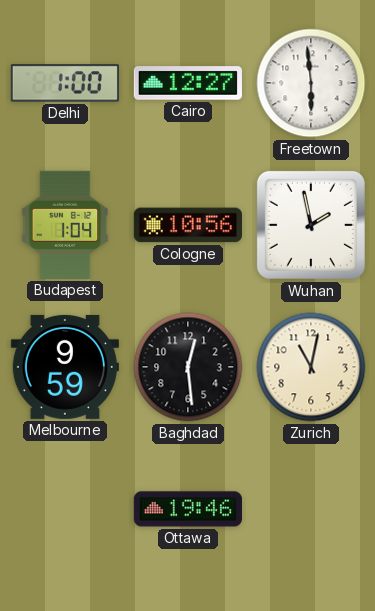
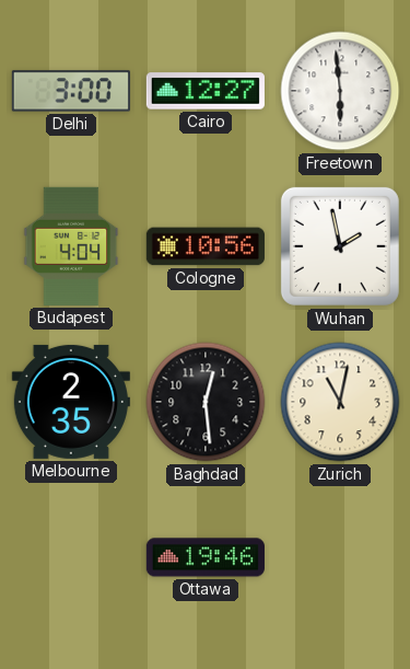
Delhi: 1:00 -> 3:00
Budapest: 1:04 -> 4:04
Melbourne: 9:59 -> 2:35
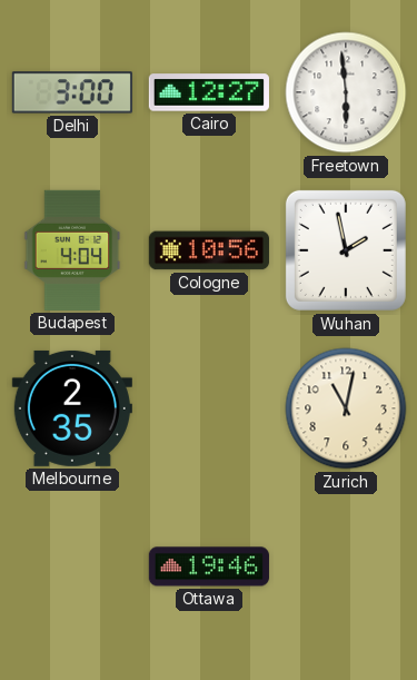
Baghdad: 12:29 -> none
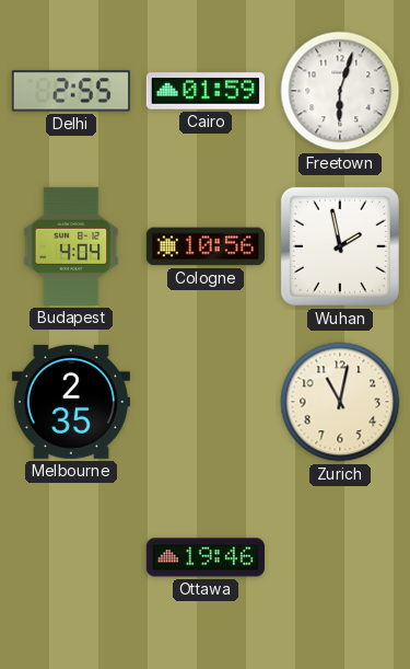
Delhi: 3:00 -> 2:55
Cairo: 12:27 -> 01:59
Freetown: 5:59 -> 6:03
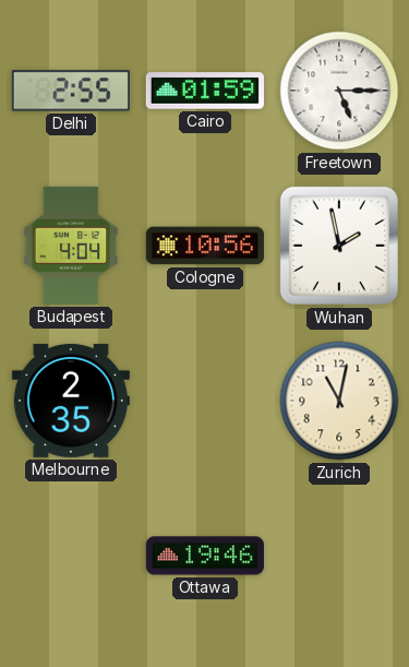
Freetown: 6:03 -> 5:15
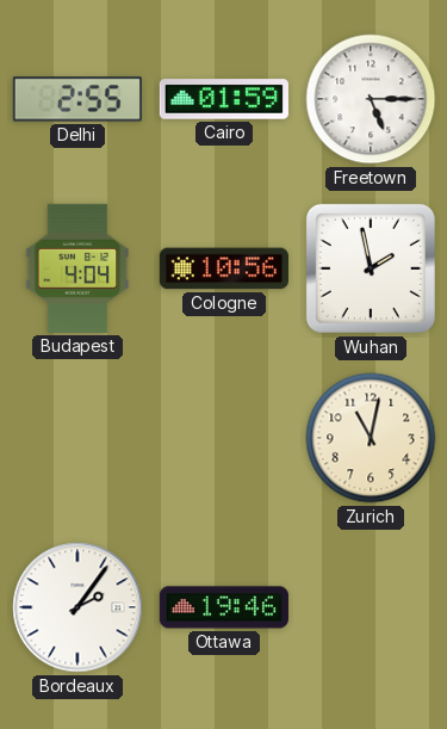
Melbourne: 2:35 -> none
Bordeaux: none -> 2:06
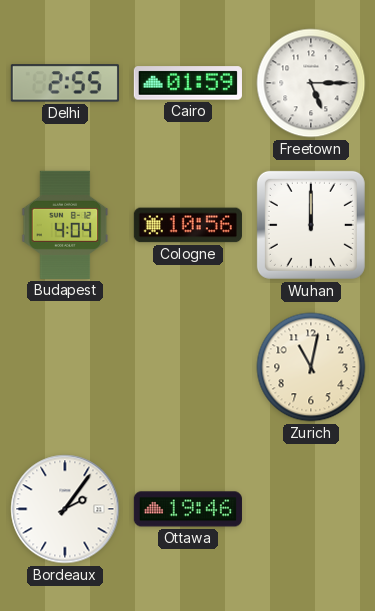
Wuhan: 1:58 -> 12:00
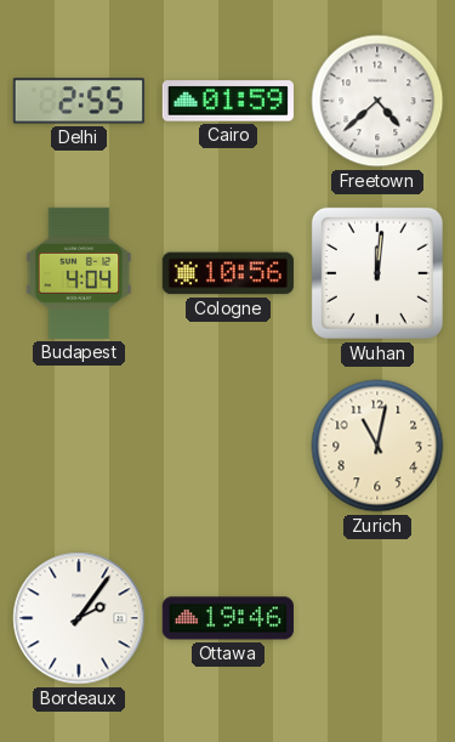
Freetown: 5:15 -> 4:38
Wuhan: 12:00 -> 12:01
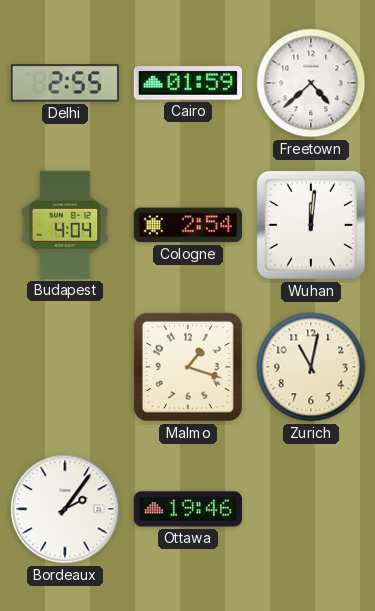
Cologne: 10:56 -> 2:54
Malmo: none -> 1:18
